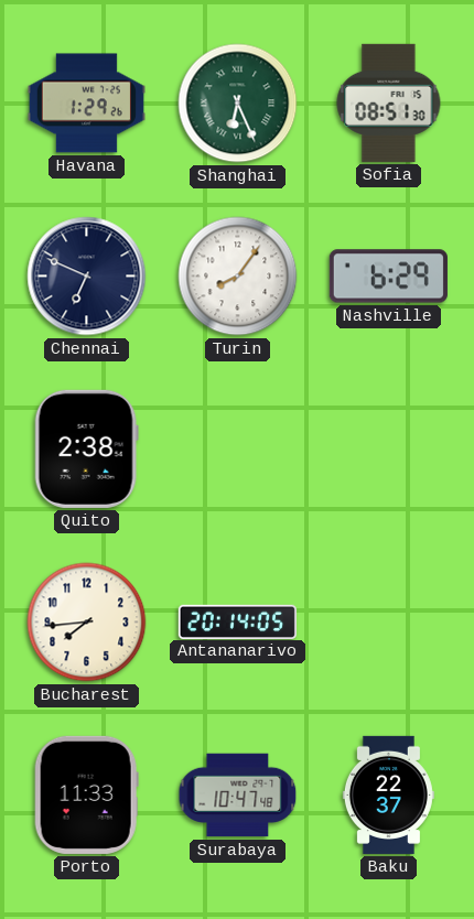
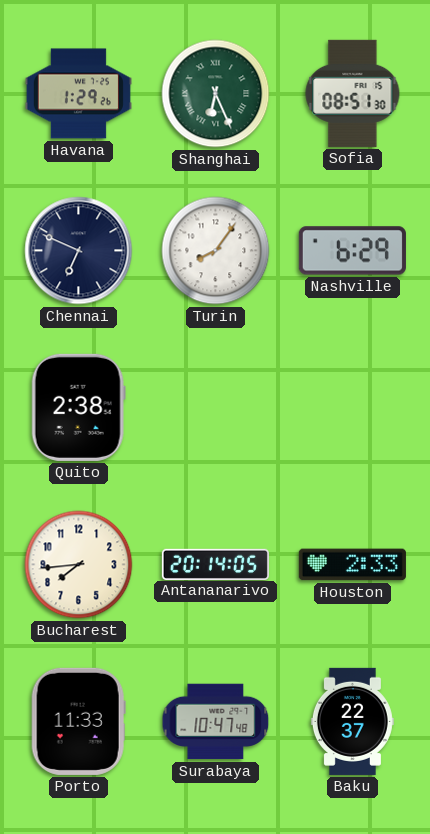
Houston: none -> 2:33
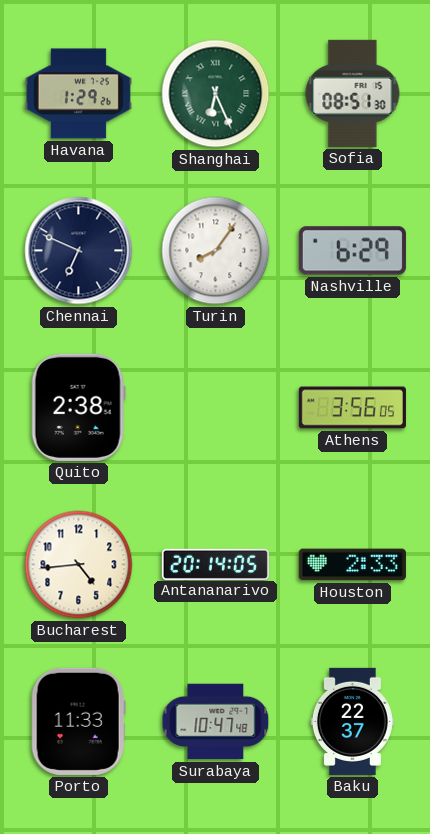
Athens: none -> 3:56
Bucharest: 7:44 -> 4:44
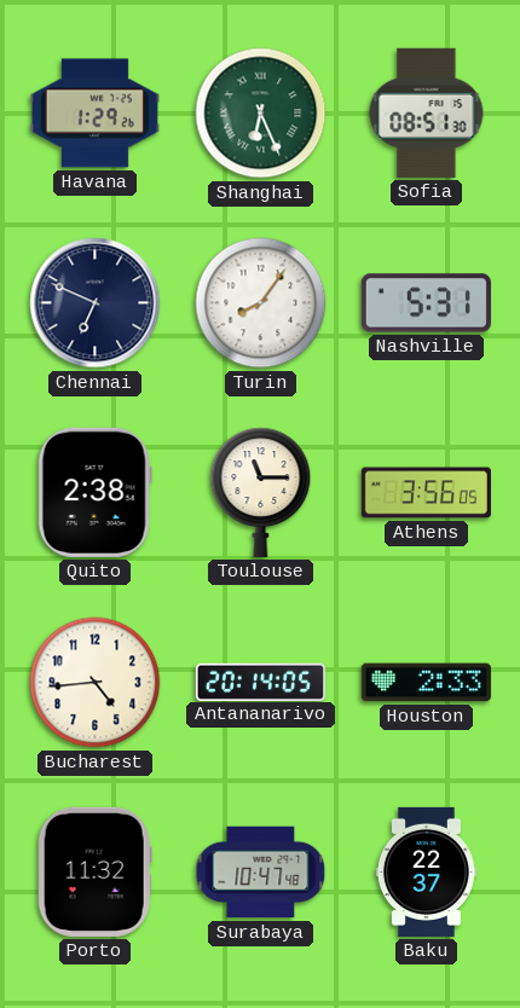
Nashville: 6:29 -> 5:31
Toulouse: none -> 11:15
Porto: 11:33 -> 11:32
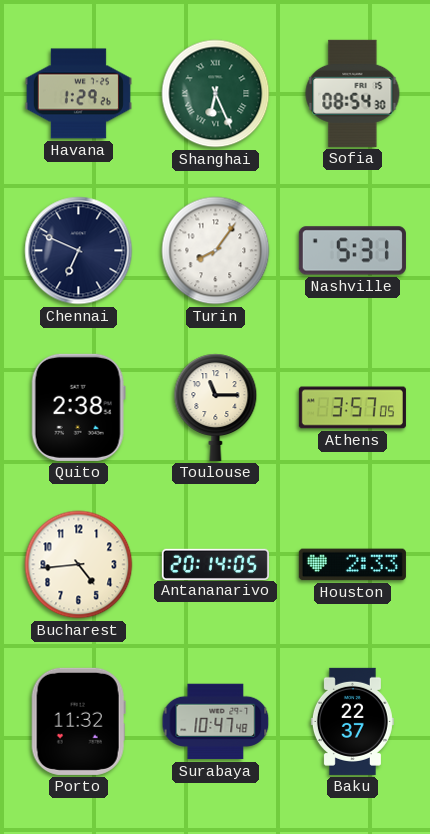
Sofia: 08:51 -> 08:54
Athens: 3:56 -> 3:57
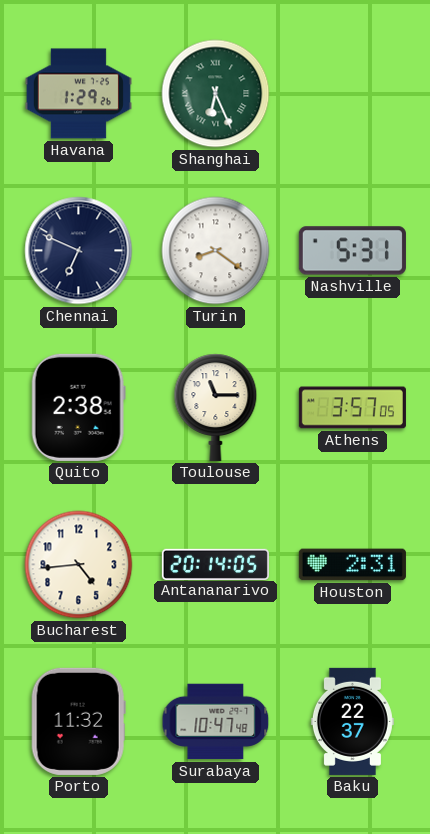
Sofia: 08:54 -> none
Turin: 8:06 -> 8:21
Houston: 2:33 -> 2:31
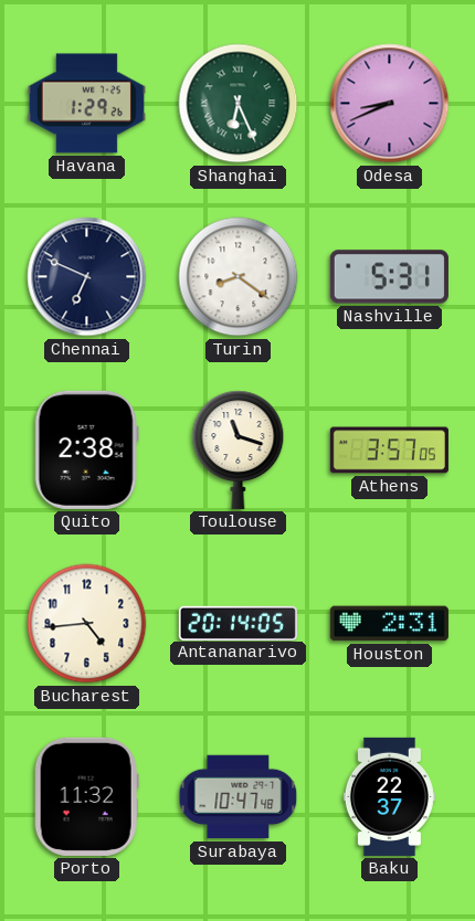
Odesa: none -> 8:41
Toulouse: 11:15 -> 11:18
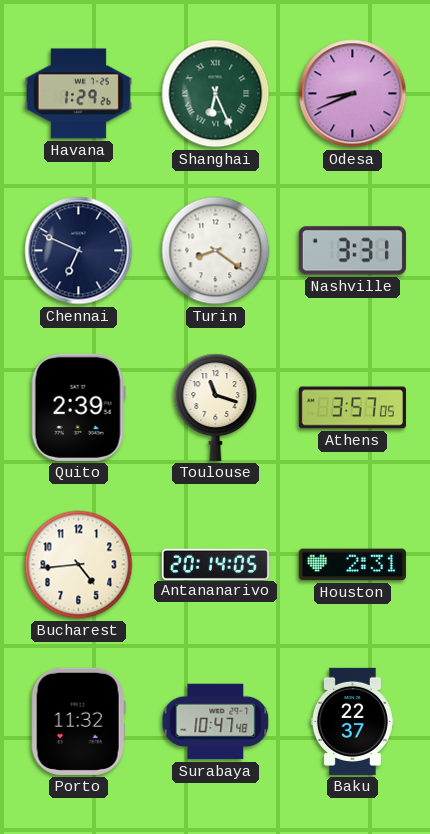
Nashville: 5:31 -> 3:31
Quito: 2:38 -> 2:39
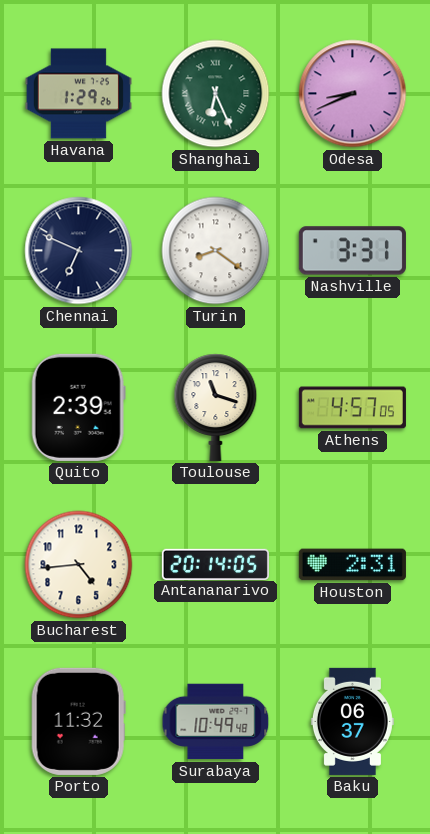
Athens: 3:57 -> 4:57
Surabaya: 10:47 -> 10:49
Baku: 22:37 -> 06:37
